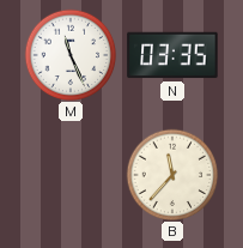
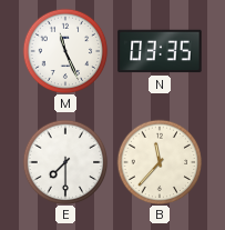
E: none -> 7:30
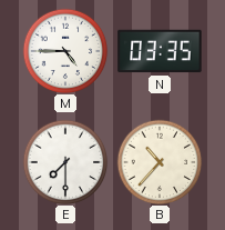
M: 11:26 -> 4:45
B: 11:37 -> 10:37
